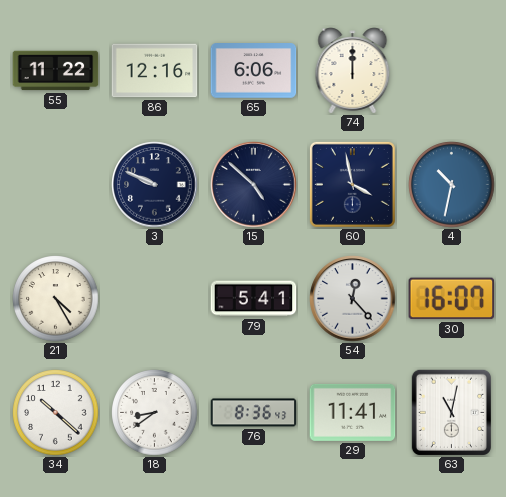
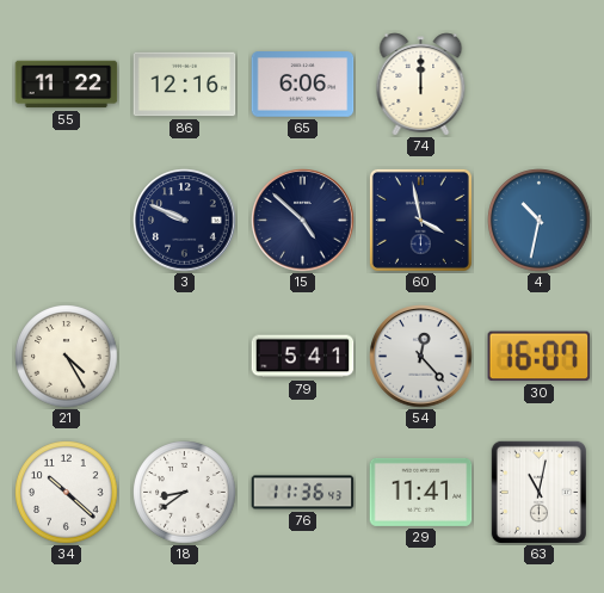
76: 8:36 -> 11:36
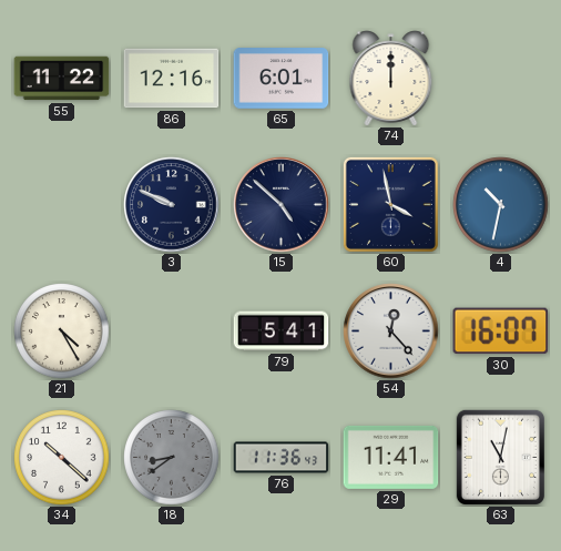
65: 6:06 -> 6:01
18 dial: white -> grey
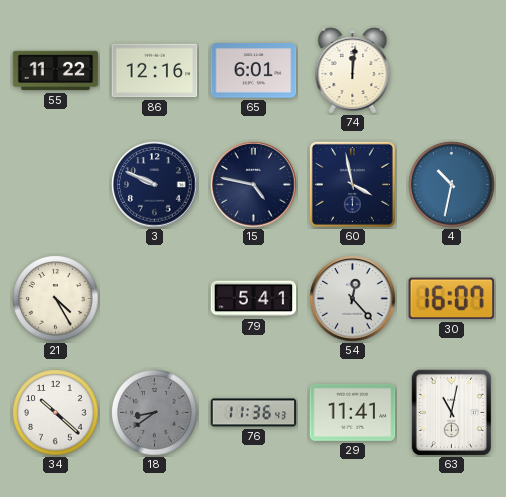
74: 12:00 -> 12:01
15: 4:52 -> 4:47
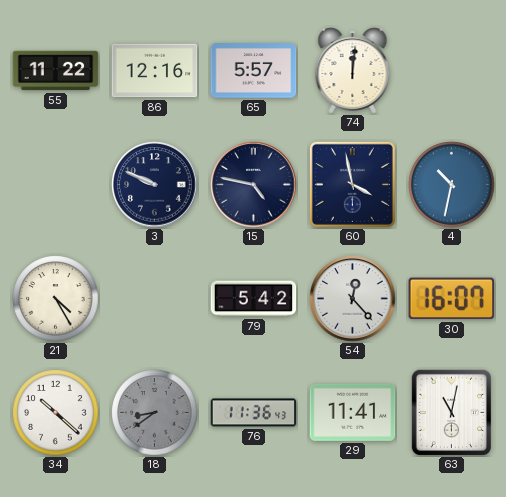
65: 6:01 -> 5:57
79: 5:41 -> 5:42
